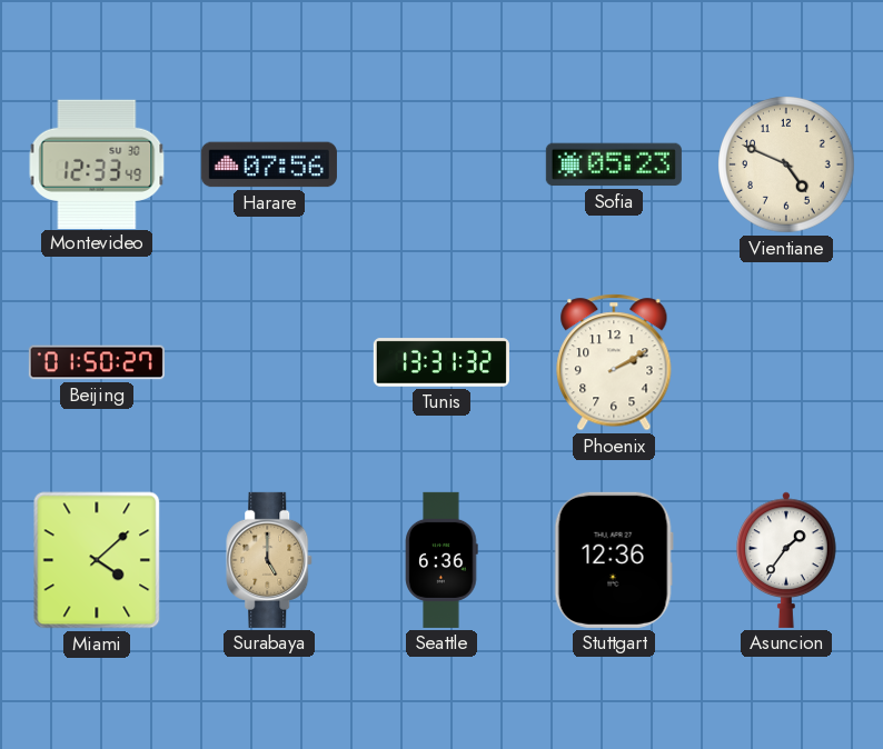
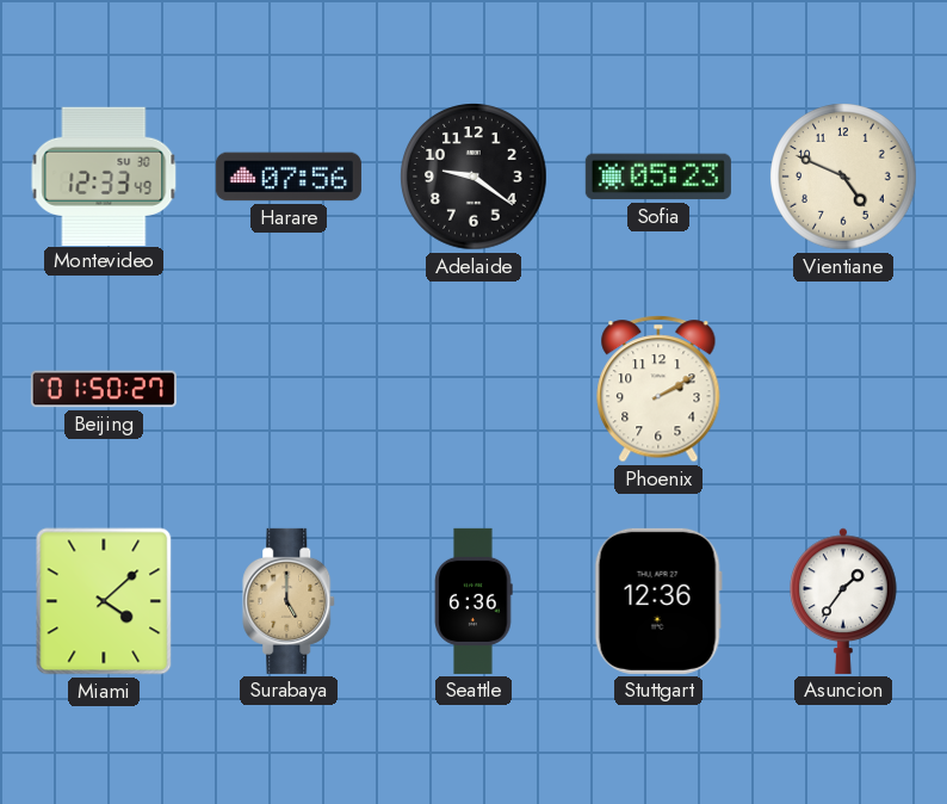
Adelaide: none -> 9:21
Tunis: 13:31 -> none
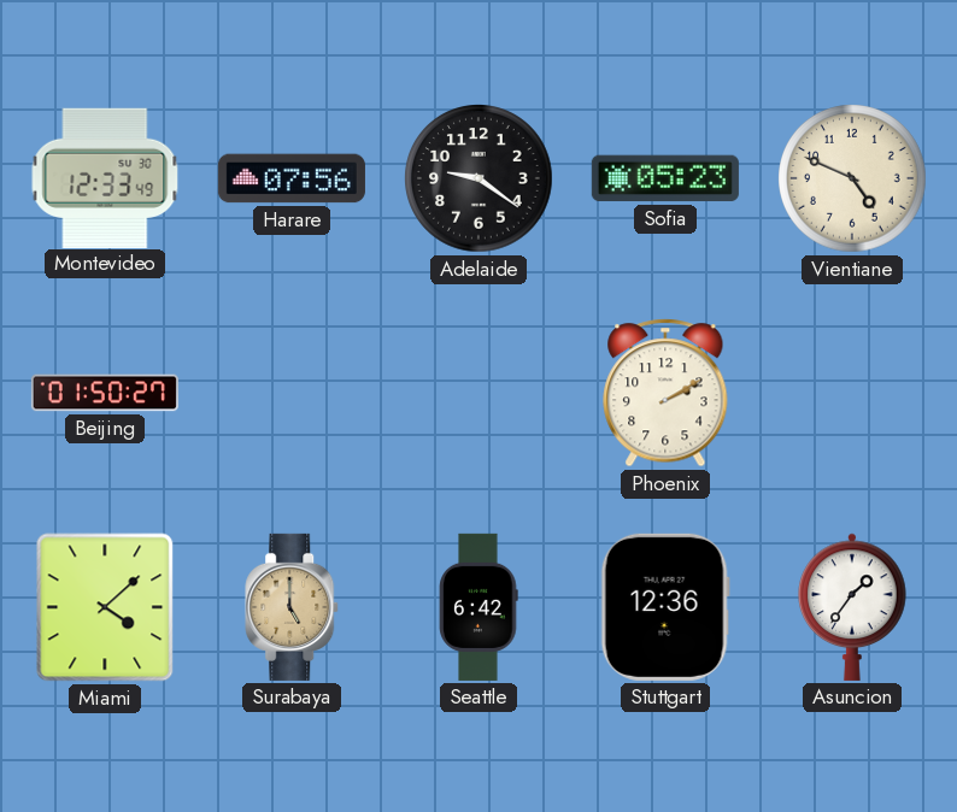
Seattle: 6:36 -> 6:42
